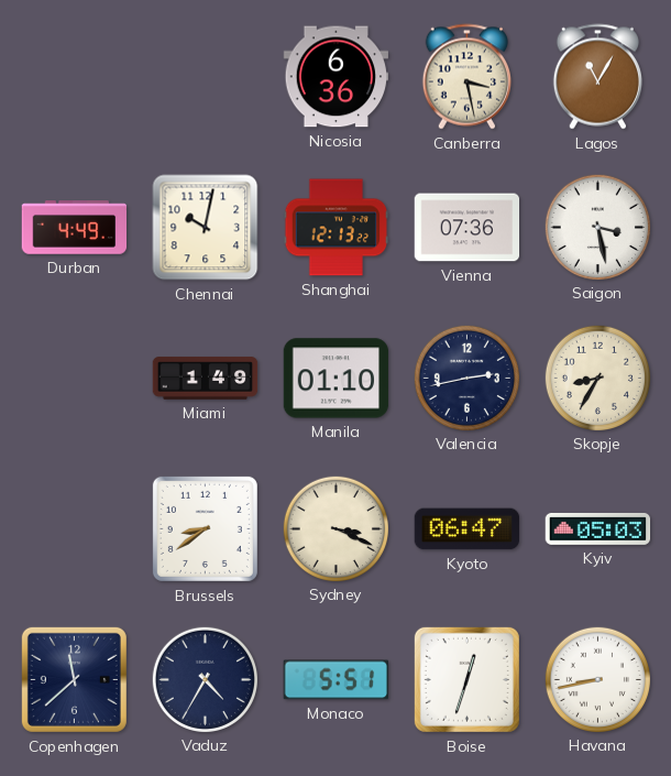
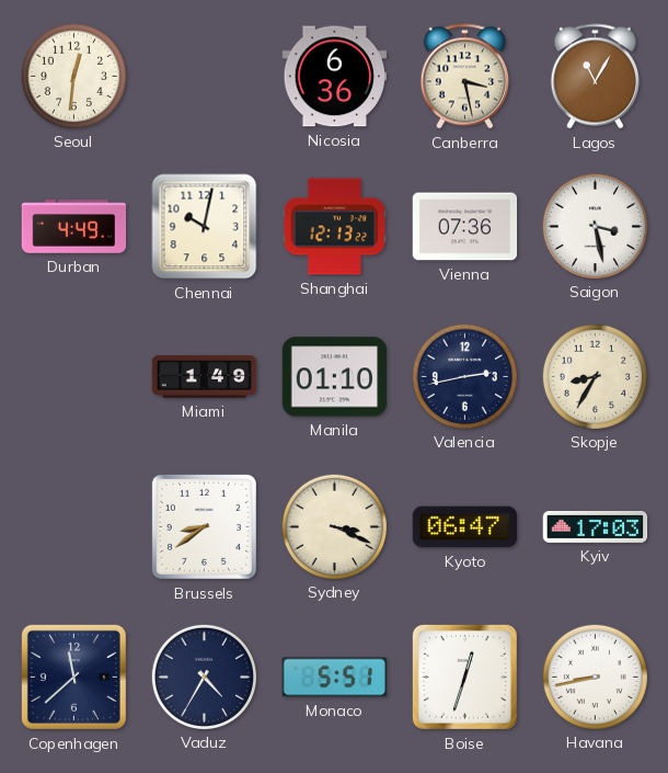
Seoul: none -> 12:31
Kyiv: 05:03 -> 17:03
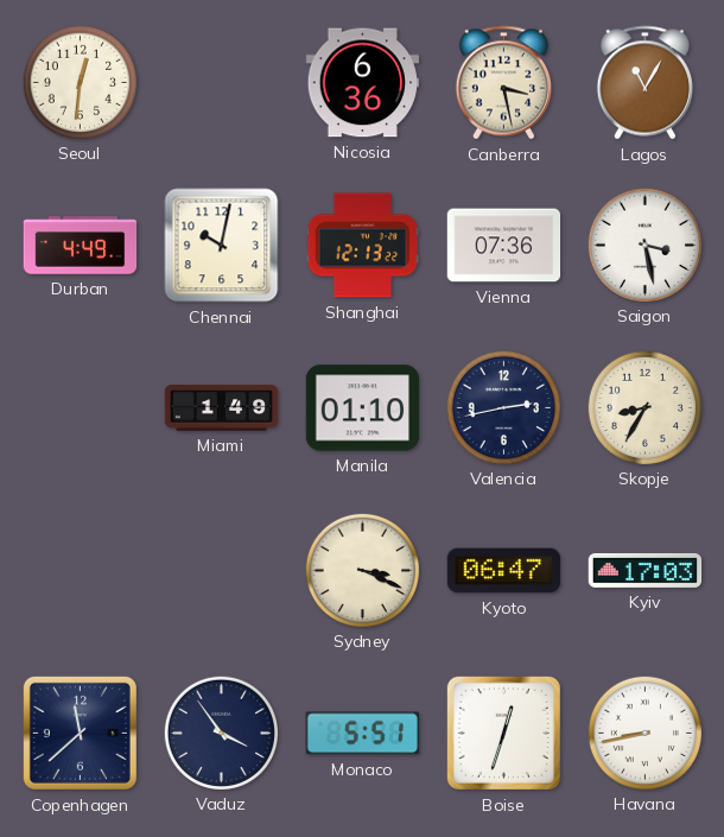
Brussels: 8:39 -> none
Vaduz: 4:35 -> 3:54
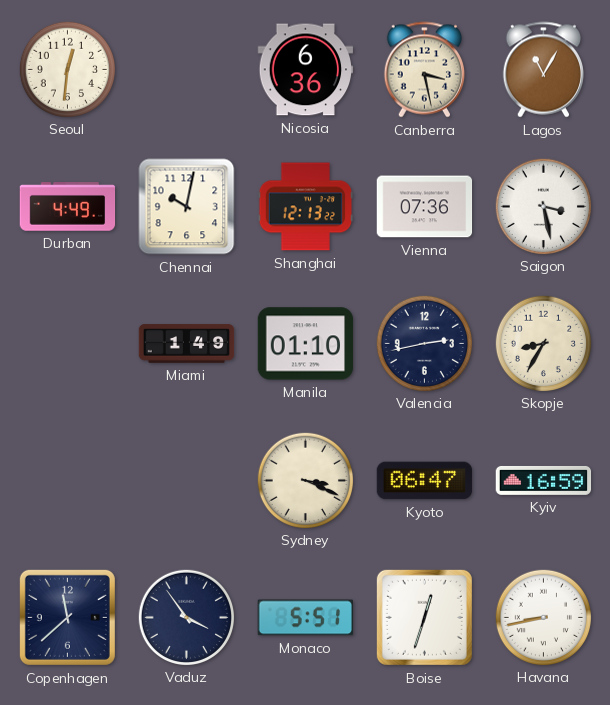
Kyiv: 17:03 -> 16:59
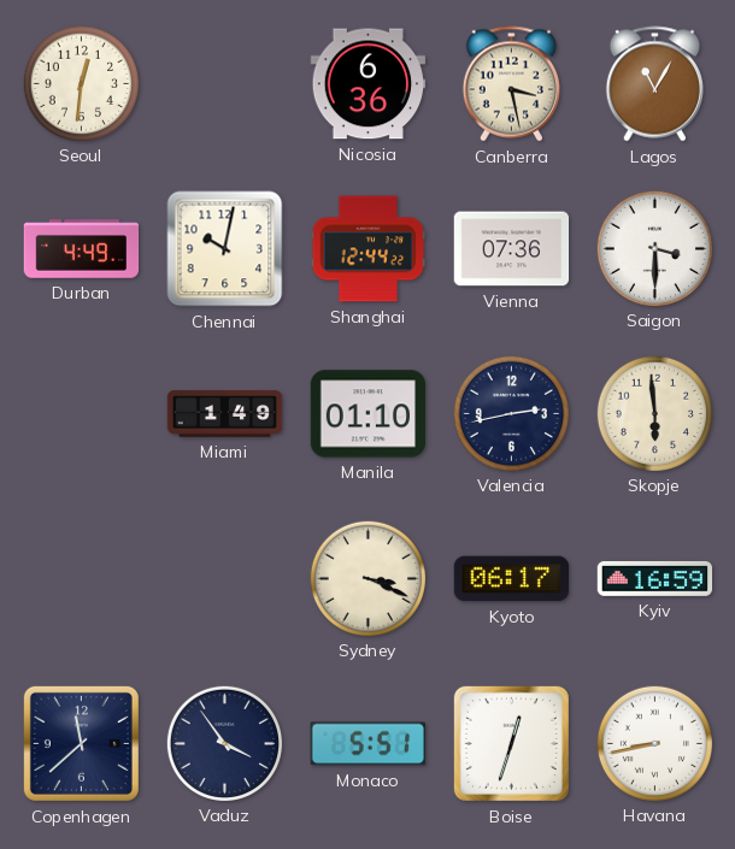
Shanghai: 12:13 -> 12:44
Saigon: 3:28 -> 3:30
Skopje: 8:35 -> 5:59
Kyoto: 06:47 -> 06:17
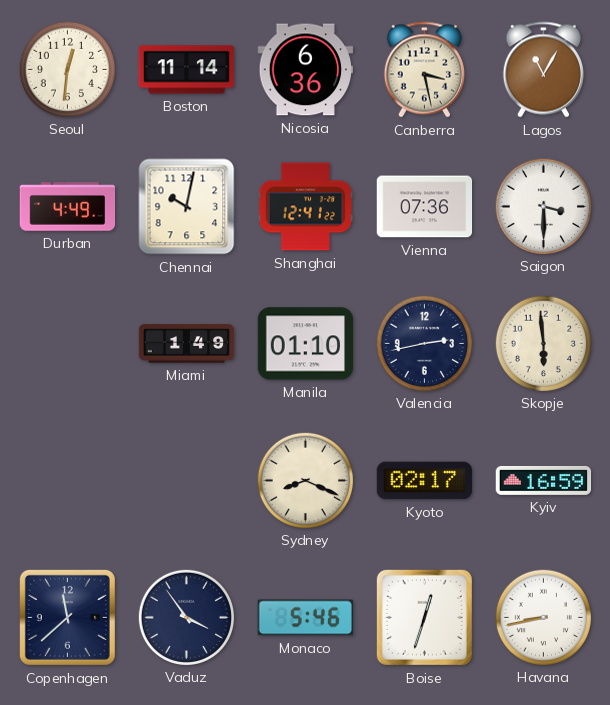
Boston: none -> 11:14
Shanghai: 12:44 -> 12:41
Sydney: 3:19 -> 8:19
Kyoto: 06:17 -> 02:17
Monaco: 5:51 -> 5:46
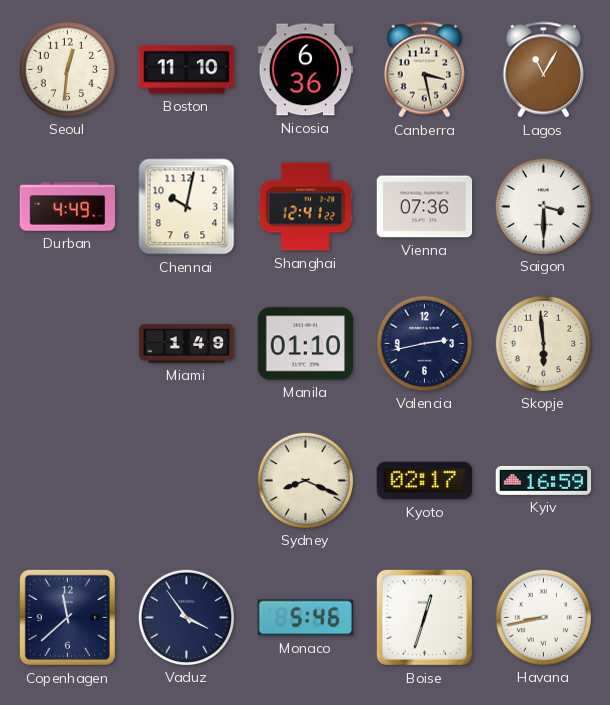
Boston: 11:14 -> 11:10
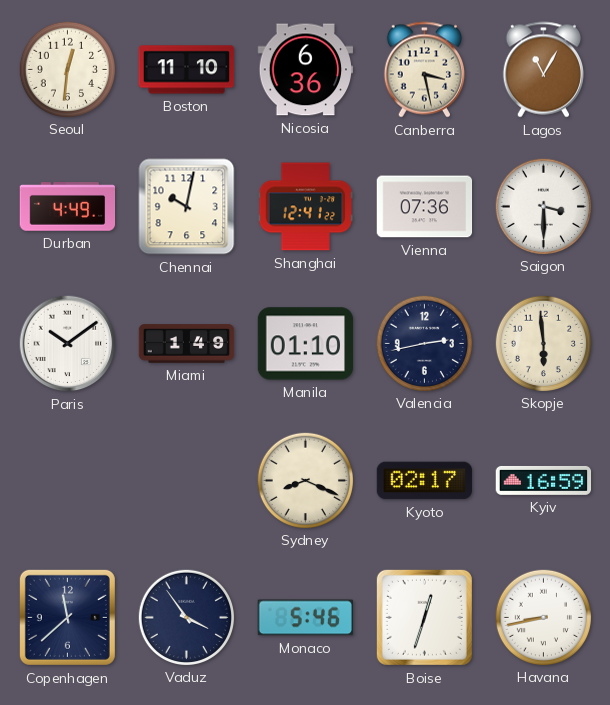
Paris: none -> 10:09
